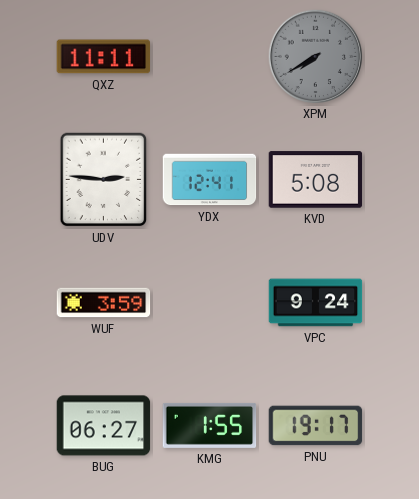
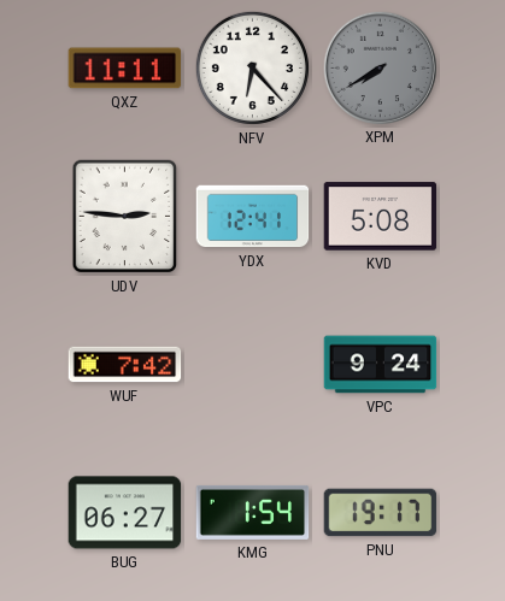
NFV: none -> 6:23
WUF: 3:59 -> 7:42
KMG: 1:55 -> 1:54
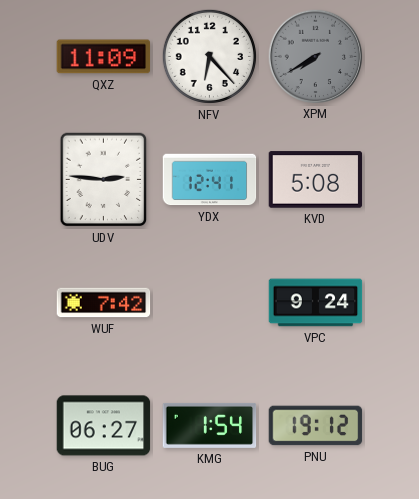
QXZ: 11:11 -> 11:09
PNU: 19:17 -> 19:12
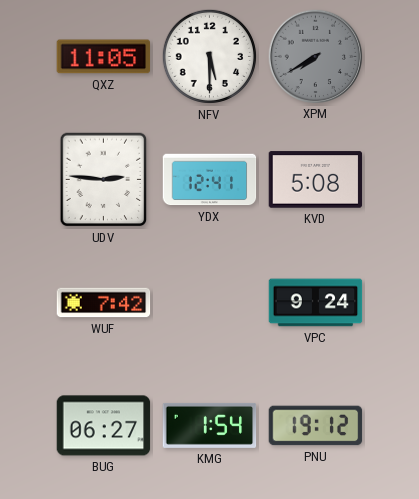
QXZ: 11:09 -> 11:05
NFV: 6:23 -> 5:30
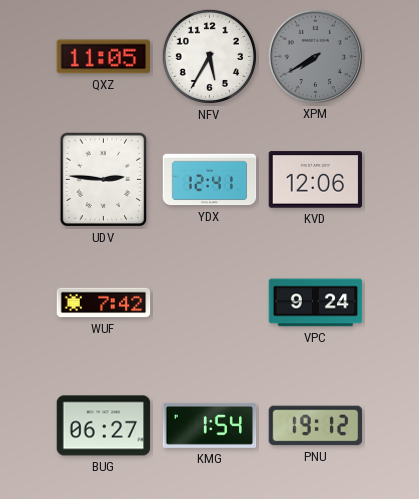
NFV: 5:30 -> 5:35
KVD: 5:08 -> 12:06
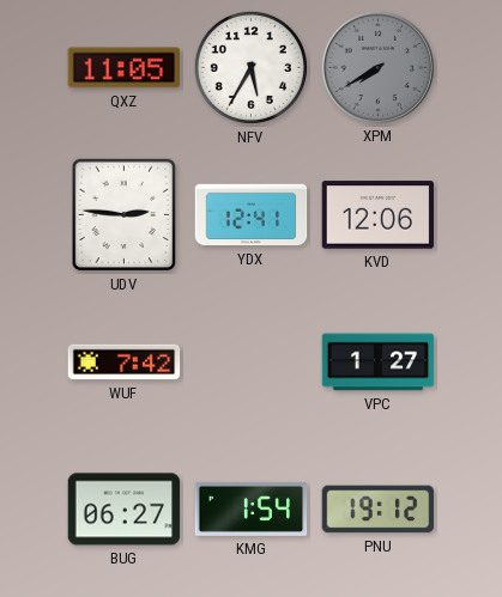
VPC: 9:24 -> 1:27
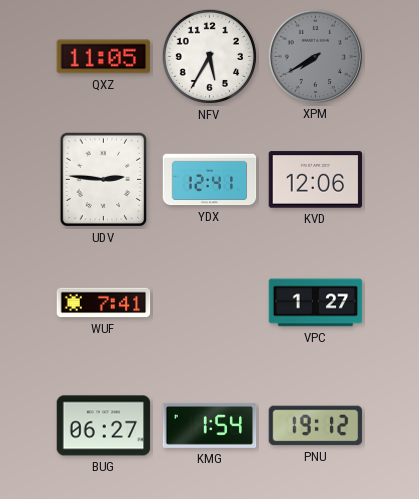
WUF: 7:42 -> 7:41
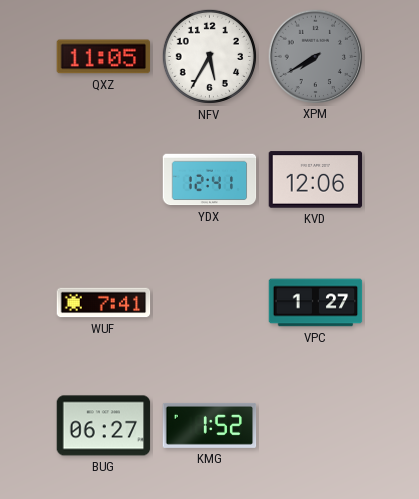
UDV: 2:46 -> none
KMG: 1:54 -> 1:52
PNU: 19:12 -> none
